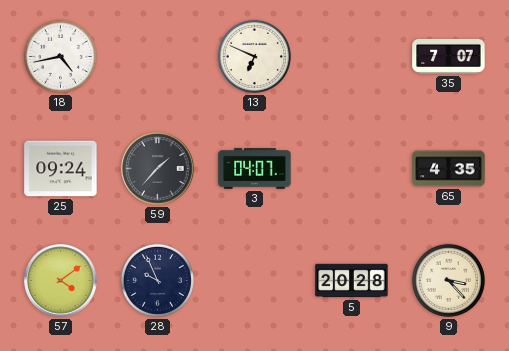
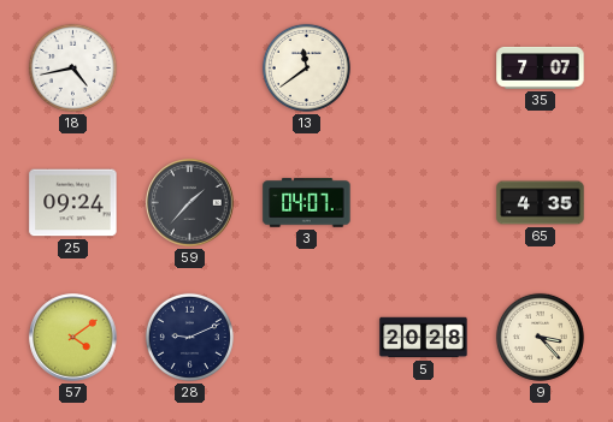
13: 6:49 -> 11:39
28: 9:56 -> 9:11
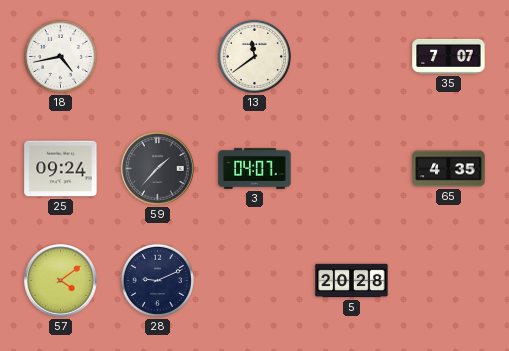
9: 3:23 -> none
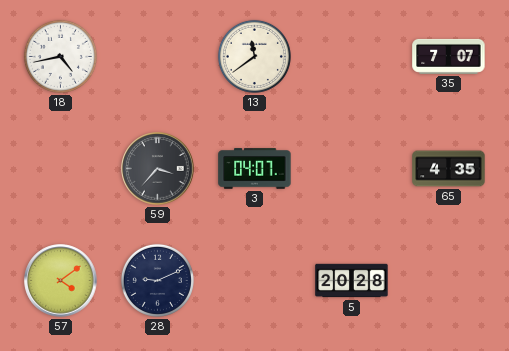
25: 09:24 -> none
59: 1:37 -> 3:37
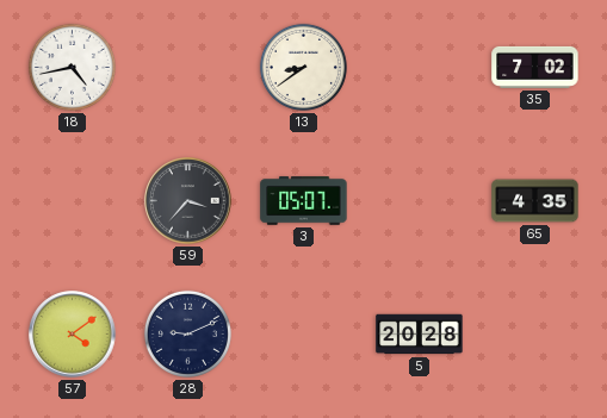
13: 11:39 -> 8:39
35: 7:07 -> 7:02
3: 04:07 -> 05:07
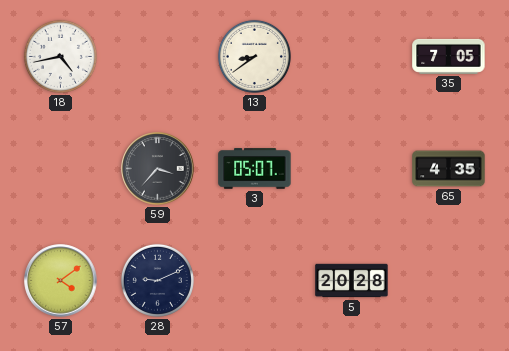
35: 7:02 -> 7:05
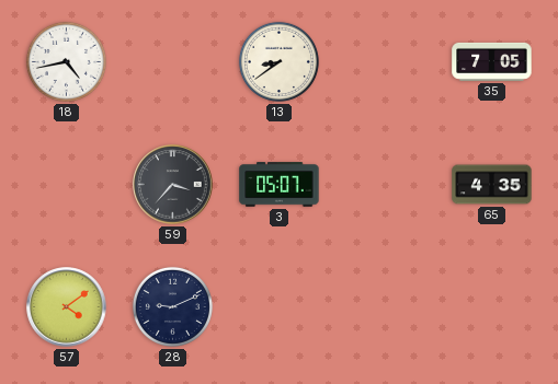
5: 20:28 -> none
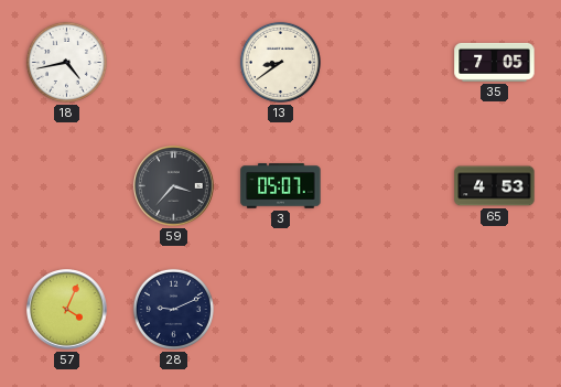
65: 4:35 -> 4:53
57: 4:09 -> 4:04
